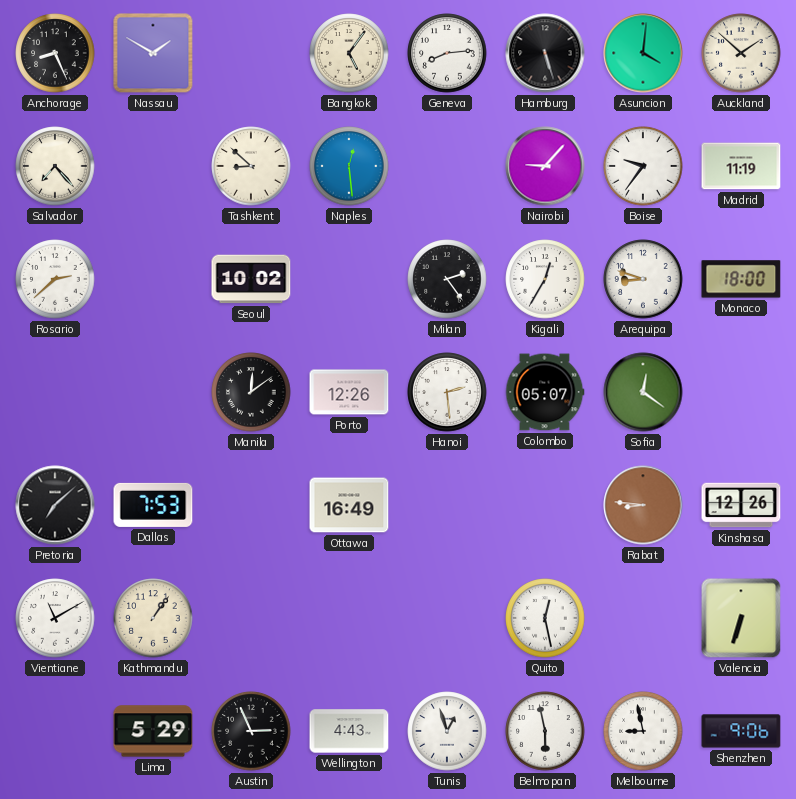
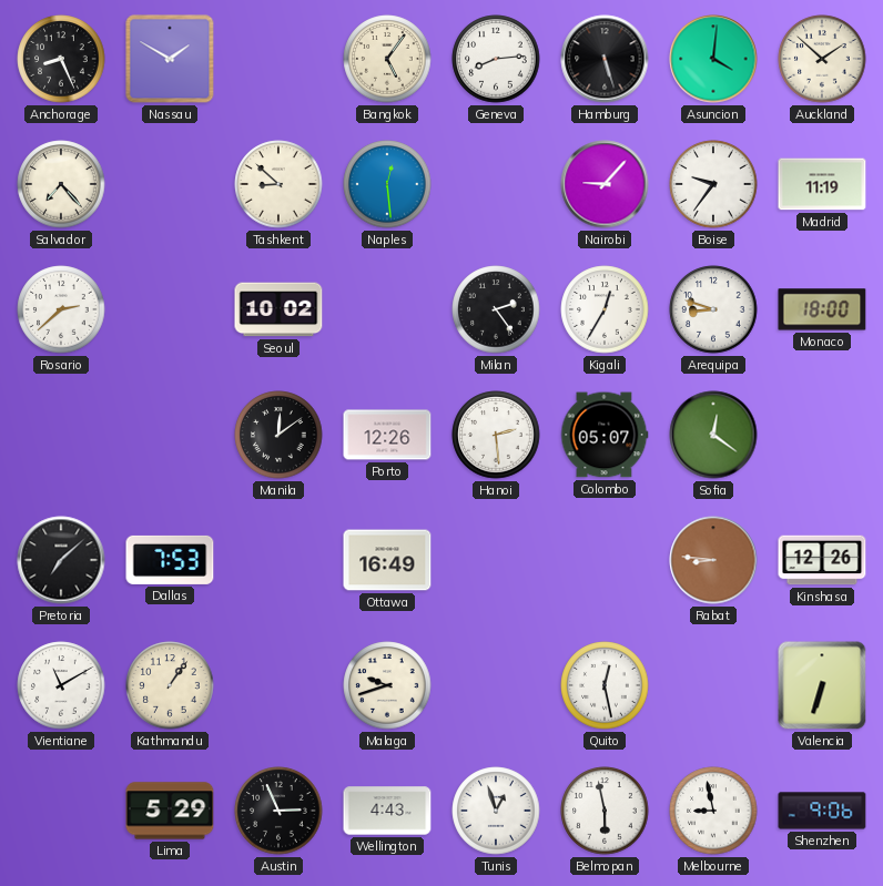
Malaga: none -> 9:42
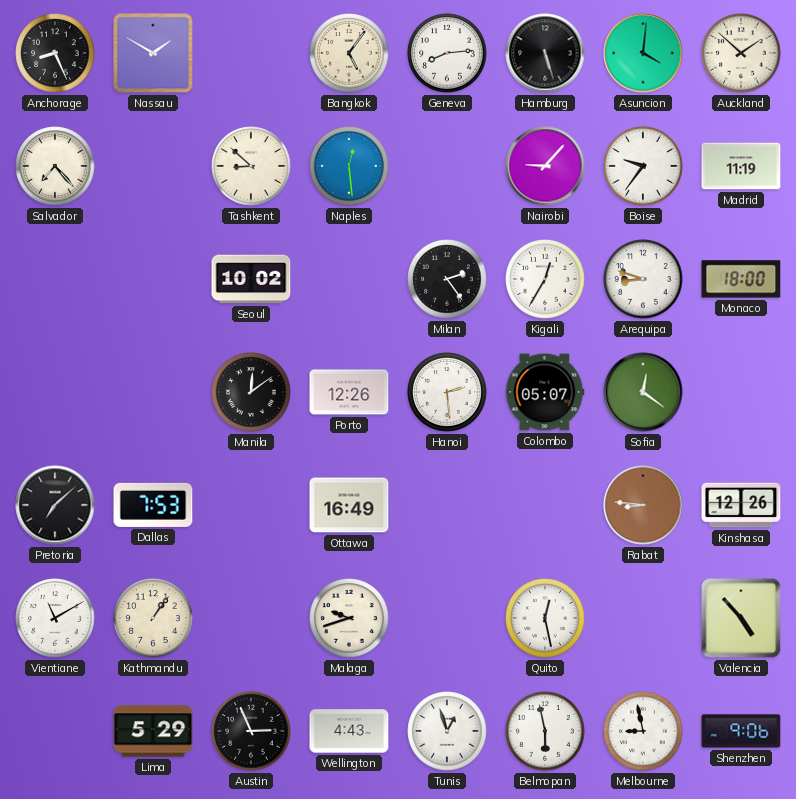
Rosario: 2:38 -> none
Valencia: 6:33 -> 4:53
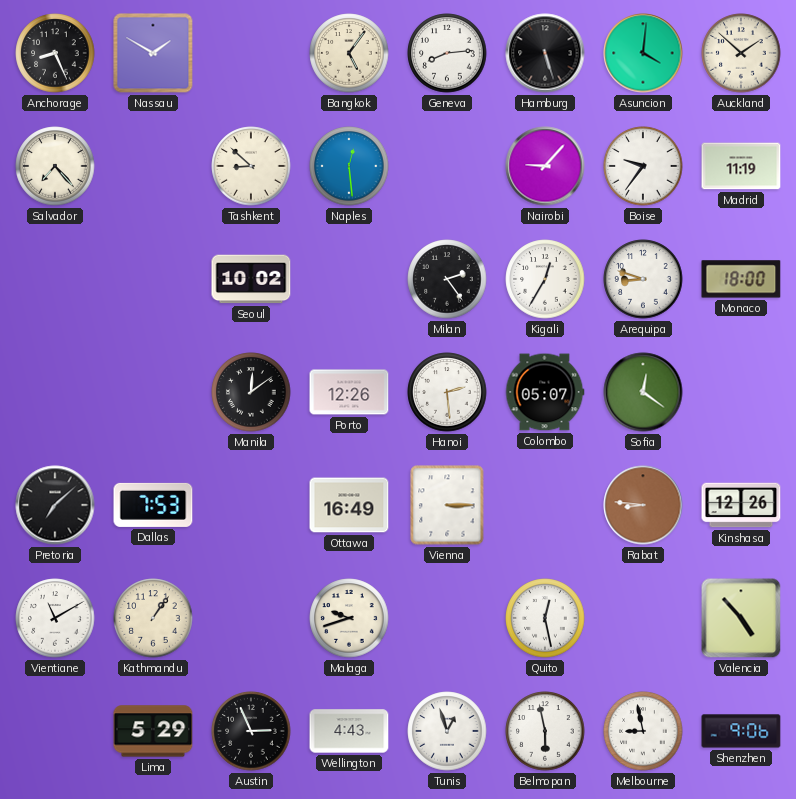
Vienna: none -> 3:15
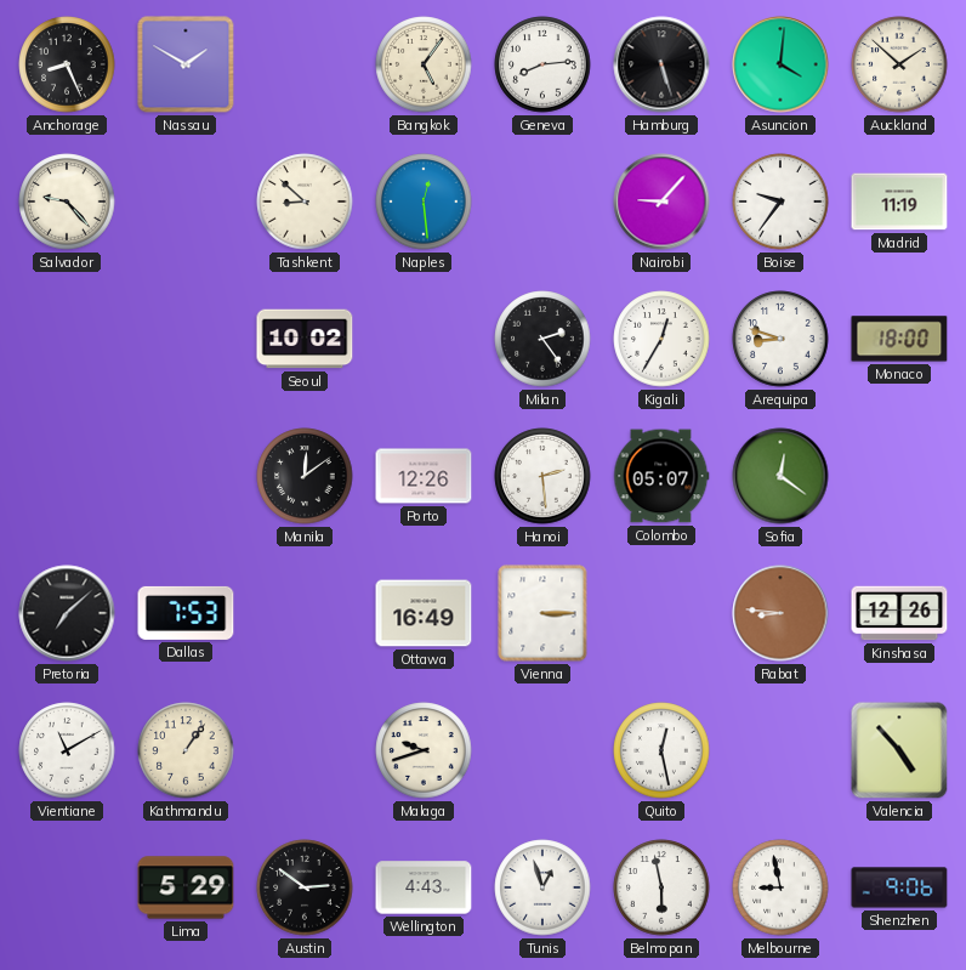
Salvador: 7:23 -> 9:23
Austin: 2:56 -> 2:51
